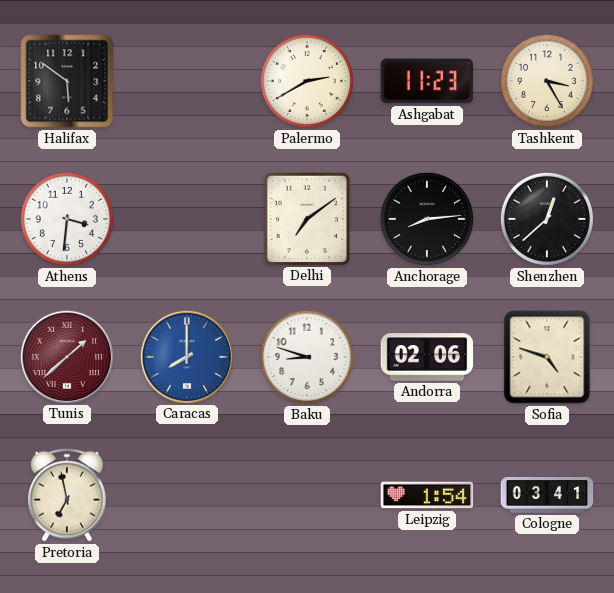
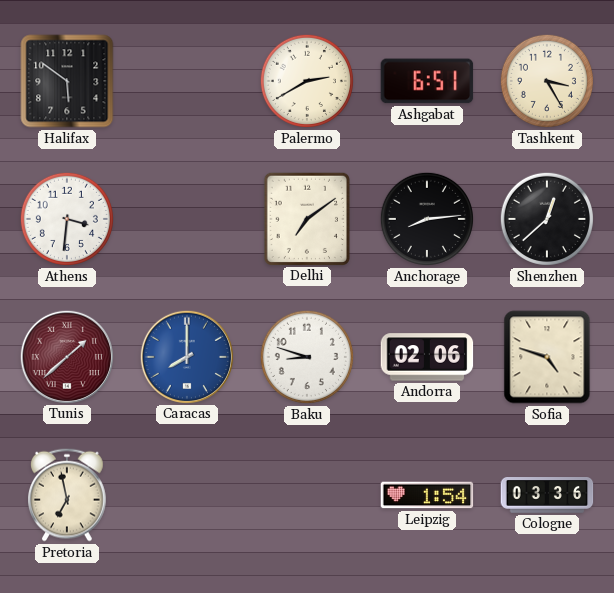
Ashgabat: 11:23 -> 6:51
Cologne: 03:41 -> 03:36
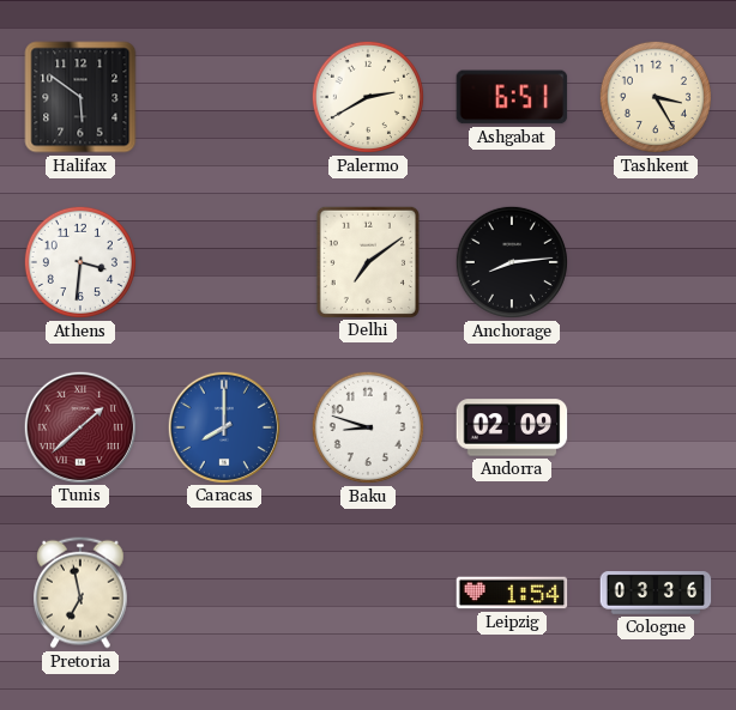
Shenzhen: 12:38 -> none
Andorra: 02:06 -> 02:09
Sofia: 4:48 -> none
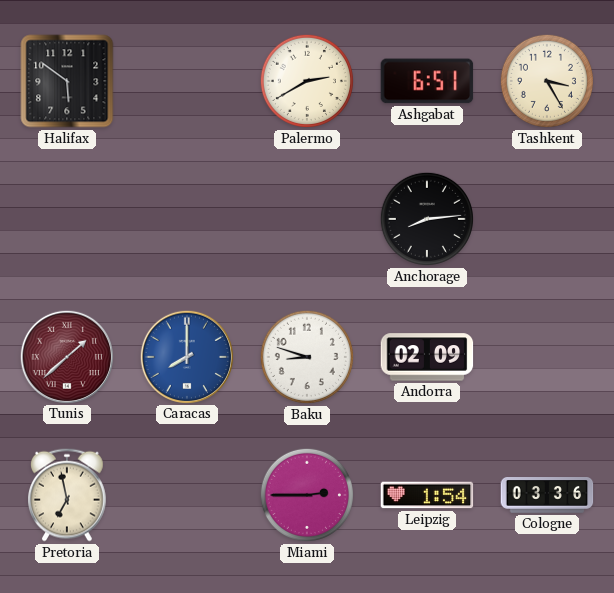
Athens: 3:31 -> none
Delhi: 7:09 -> none
Miami: none -> 2:45
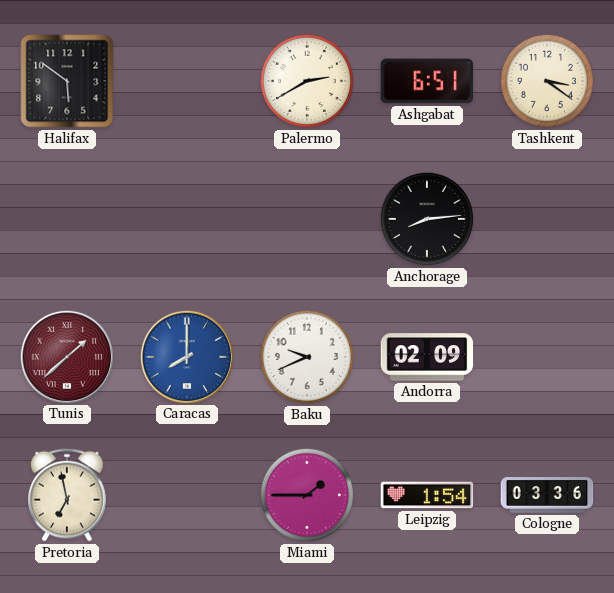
Tashkent: 3:25 -> 3:21
Baku: 8:48 -> 9:41
Miami: 2:45 -> 1:45
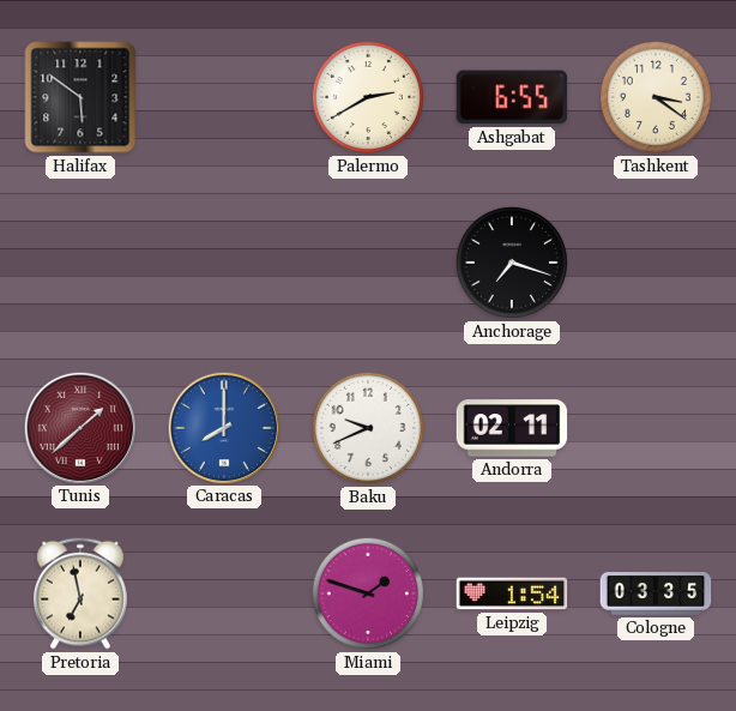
Ashgabat: 6:51 -> 6:55
Anchorage: 8:14 -> 7:18
Andorra: 02:09 -> 02:11
Miami: 1:45 -> 1:48
Cologne: 03:36 -> 03:35
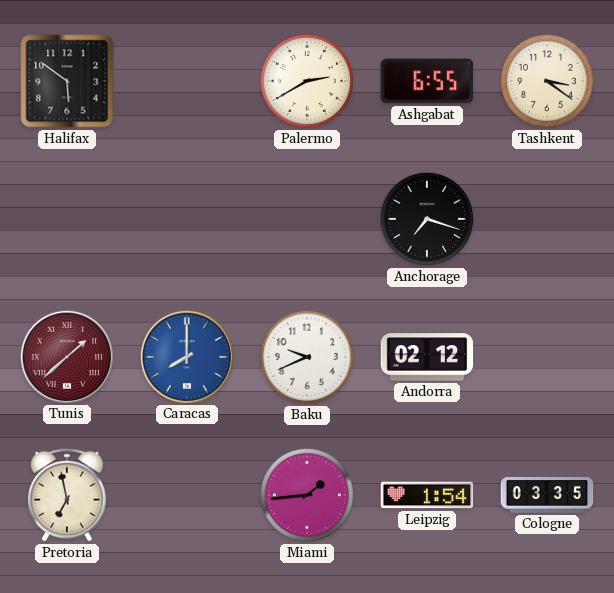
Andorra: 02:11 -> 02:12
Miami: 1:48 -> 1:44
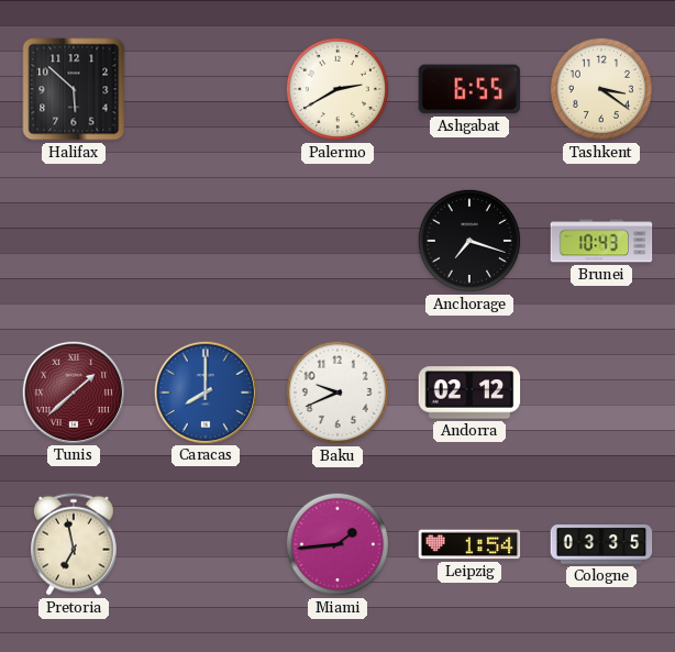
Halifax: 5:51 -> 5:52
Brunei: none -> 10:43
